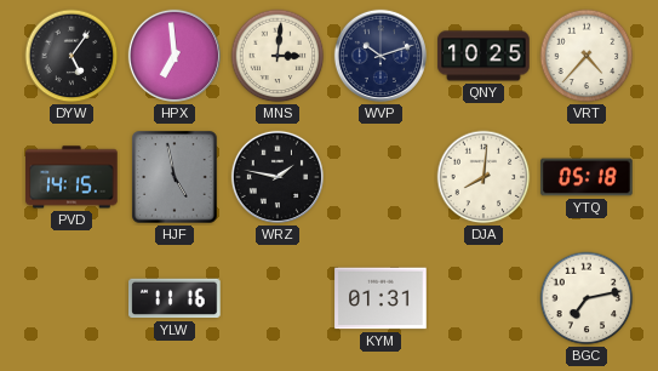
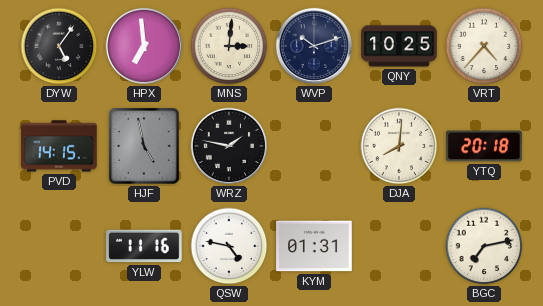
YTQ: 05:18 -> 20:18
QSW: none -> 4:47
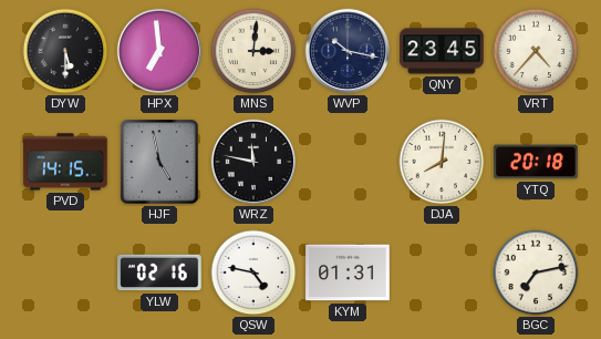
DYW: 5:06 -> 5:30
WVP: 10:12 -> 10:17
QNY: 10:25 -> 23:45
WRZ: 1:47 -> 11:47
YLW: 11:16 -> 02:16
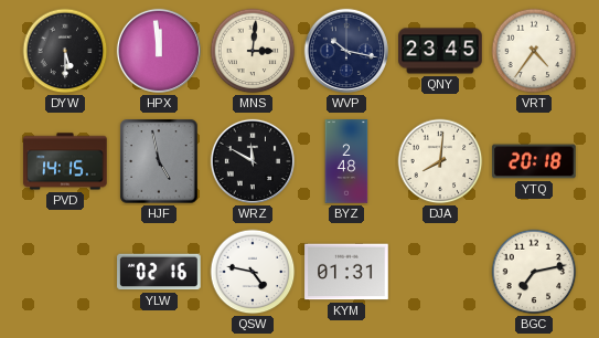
HPX: 6:59 -> 11:59
VRT: 4:37 -> 4:36
WRZ: 11:47 -> 11:50
BYZ: none -> 2:48
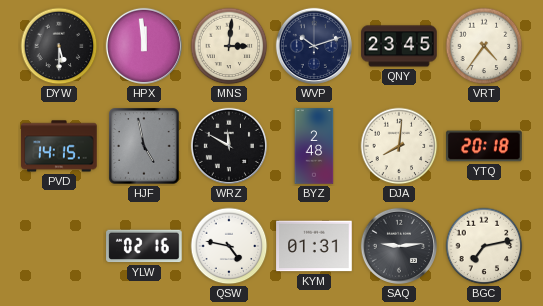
WVP: 10:17 -> 10:12
SAQ: none -> 9:14
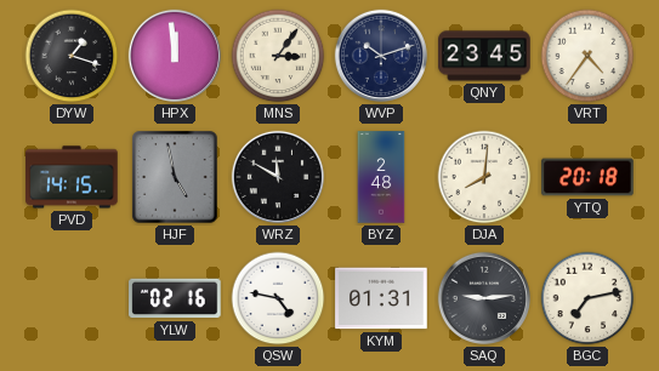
DYW: 5:30 -> 1:18
MNS: 3:01 -> 3:06
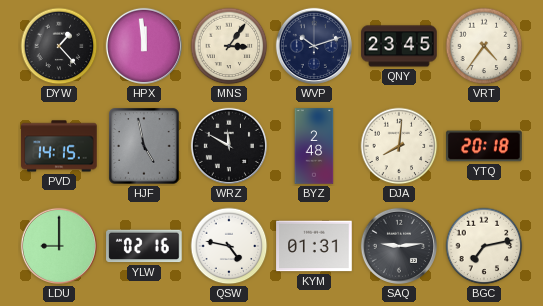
DYW: 1:18 -> 1:23
LDU: none -> 9:00
